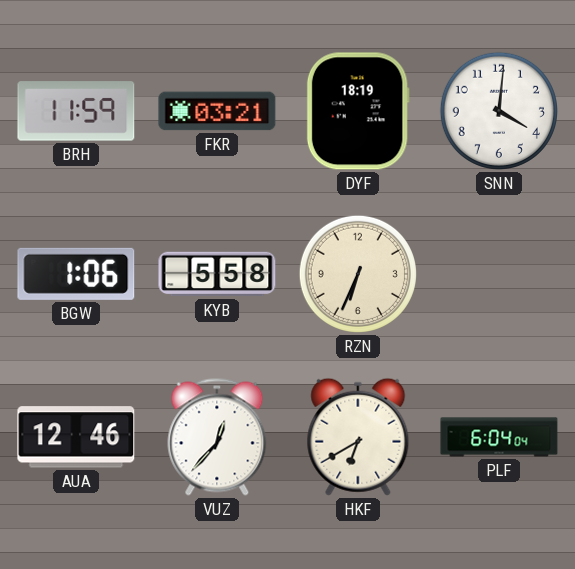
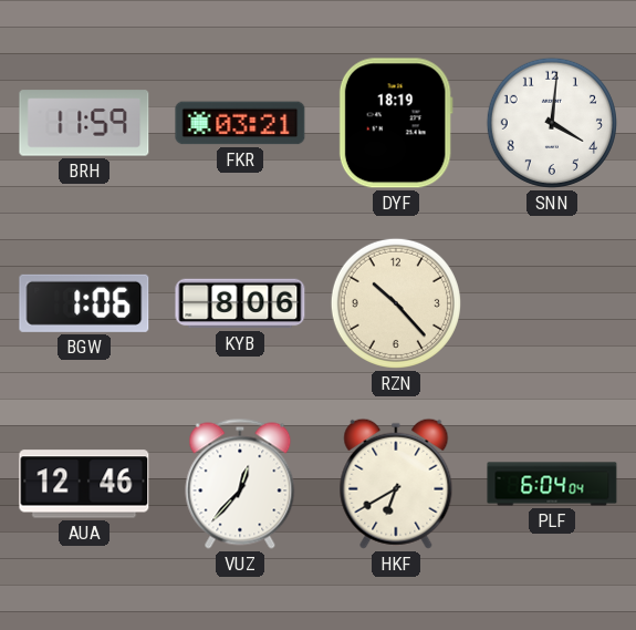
KYB: 5:58 -> 8:06
RZN: 6:34 -> 10:23
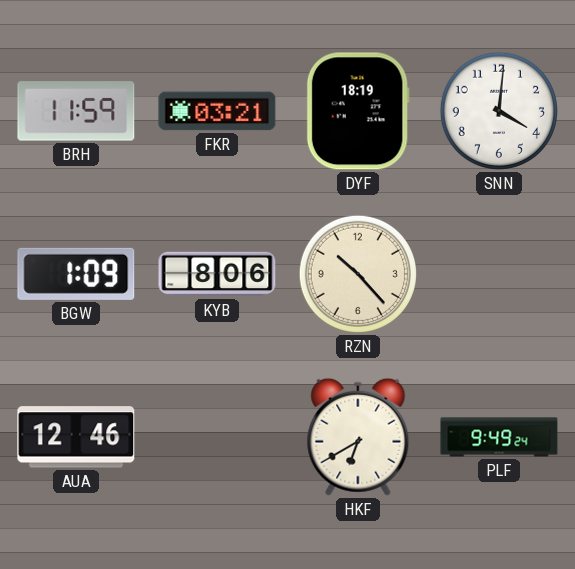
BGW: 1:06 -> 1:09
VUZ: 12:37 -> none
PLF: 6:04 -> 9:49
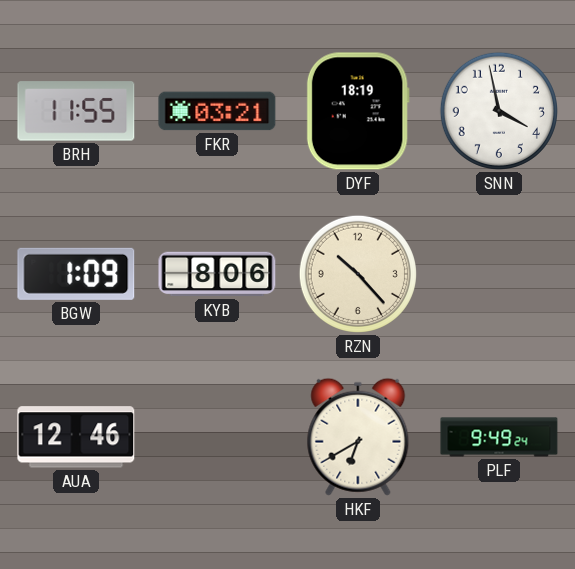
BRH: 11:59 -> 11:55
SNN: 4:01 -> 3:58
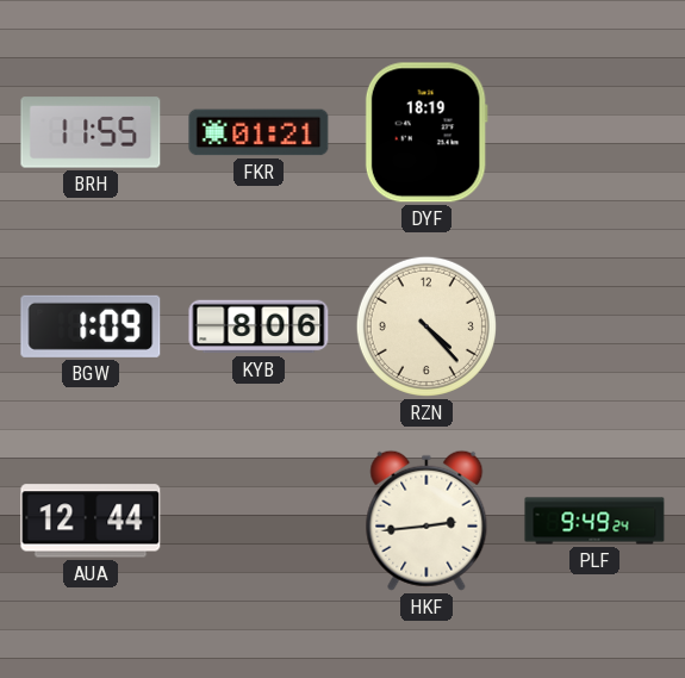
FKR: 03:21 -> 01:21
SNN: 3:58 -> none
RZN: 10:23 -> 4:23
AUA: 12:46 -> 12:44
HKF: 6:40 -> 2:44
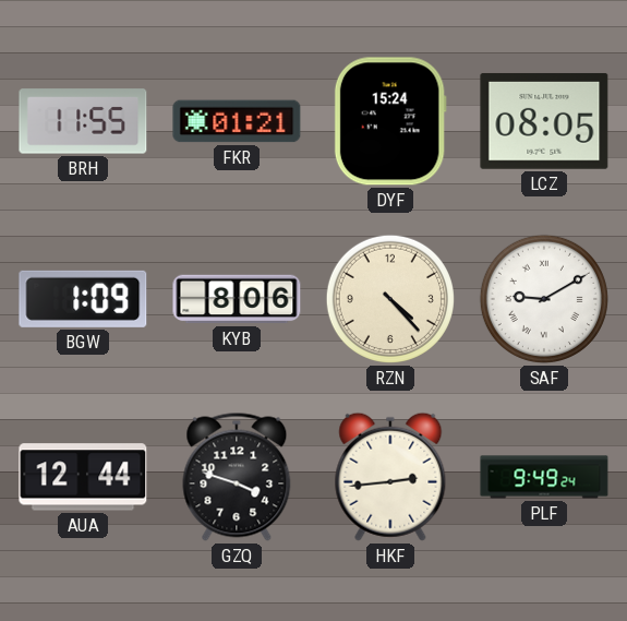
DYF: 18:19 -> 15:24
LCZ: none -> 08:05
SAF: none -> 9:10
GZQ: none -> 3:48
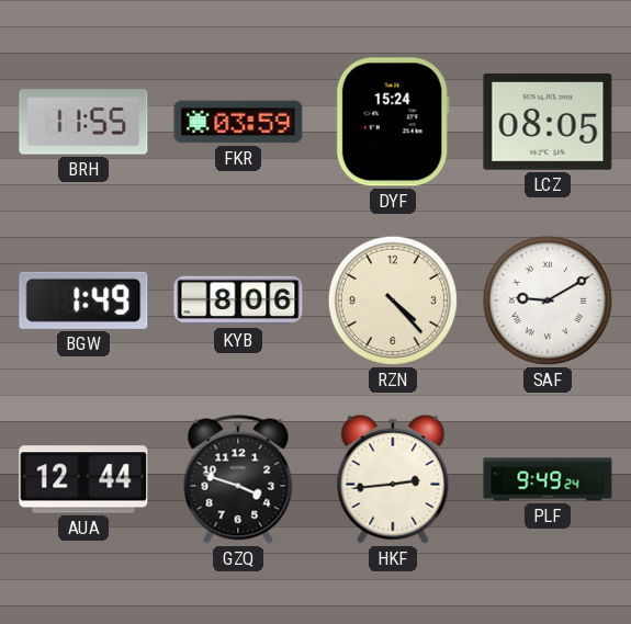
FKR: 01:21 -> 03:59
BGW: 1:09 -> 1:49
